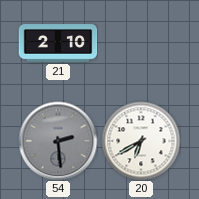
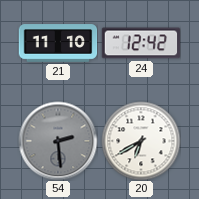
21: 2:10 -> 11:10
24: none -> 12:42
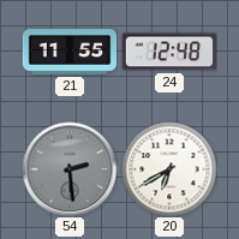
21: 11:10 -> 11:55
24: 12:42 -> 12:48
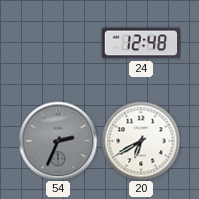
21: 11:55 -> none
54: 2:29 -> 2:34
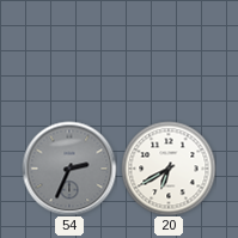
24: 12:48 -> none
